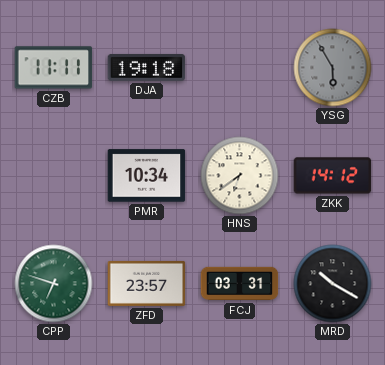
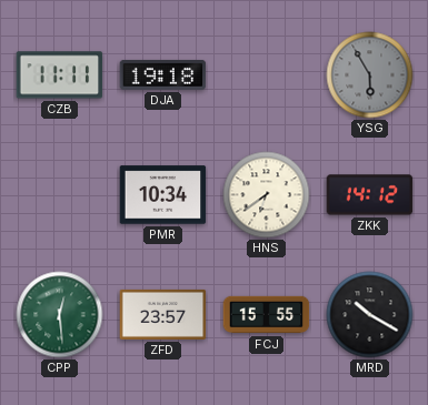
CPP: 6:48 -> 12:29
FCJ: 03:31 -> 15:55
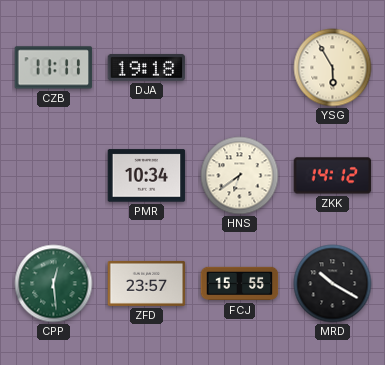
YSG dial: grey -> cream
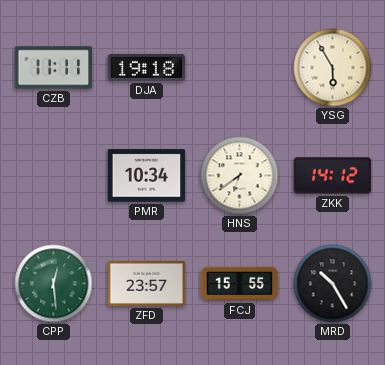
MRD: 10:20 -> 10:25
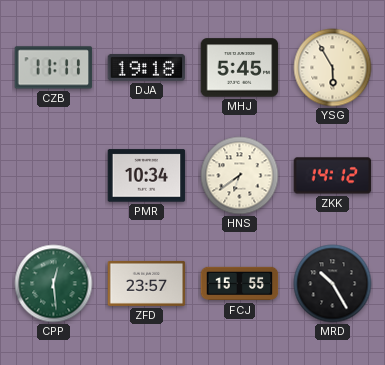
MHJ: none -> 5:45
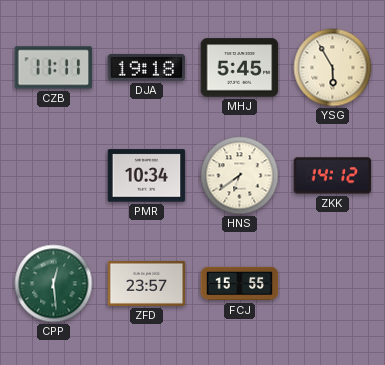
MRD: 10:25 -> none
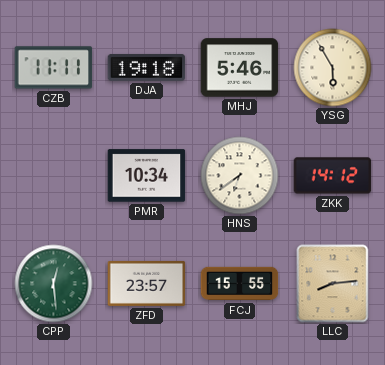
MHJ: 5:45 -> 5:46
LLC: none -> 8:14
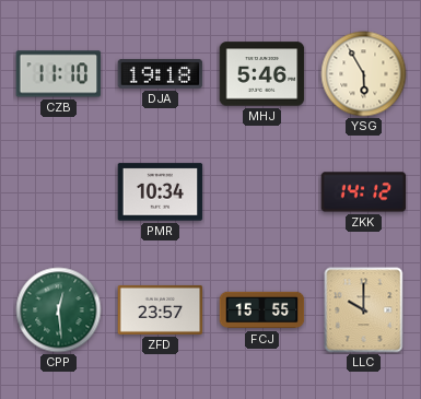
CZB: 11:11 -> 11:10
HNS: 6:39 -> none
LLC: 8:14 -> 10:00
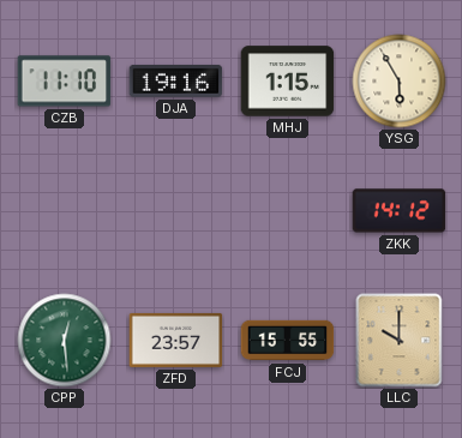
DJA: 19:18 -> 19:16
MHJ: 5:46 -> 1:15
PMR: 10:34 -> none
